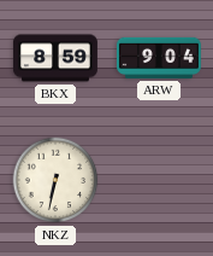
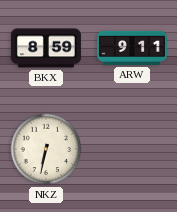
ARW: 9:04 -> 9:11
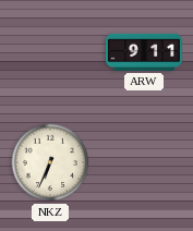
BKX: 8:59 -> none
NKZ: 6:32 -> 6:34
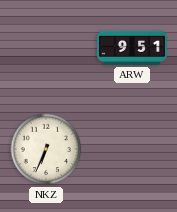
ARW: 9:11 -> 9:51
